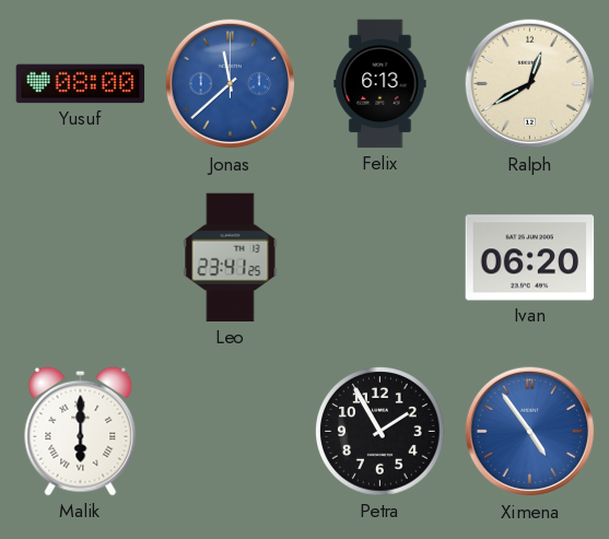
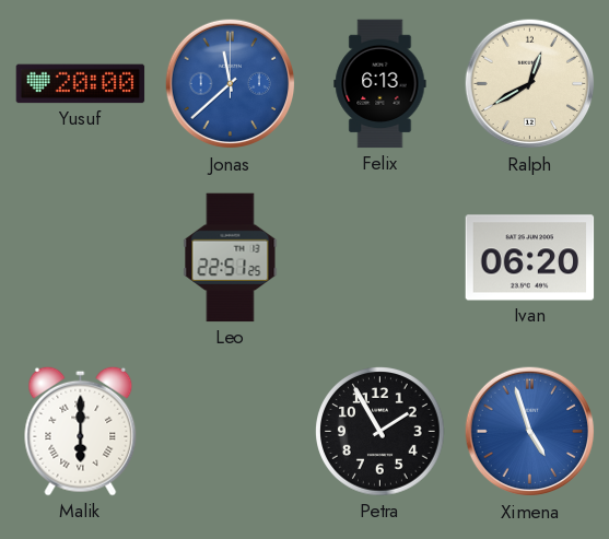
Yusuf: 08:00 -> 20:00
Leo: 23:41 -> 22:51
Ximena: 4:54 -> 4:57
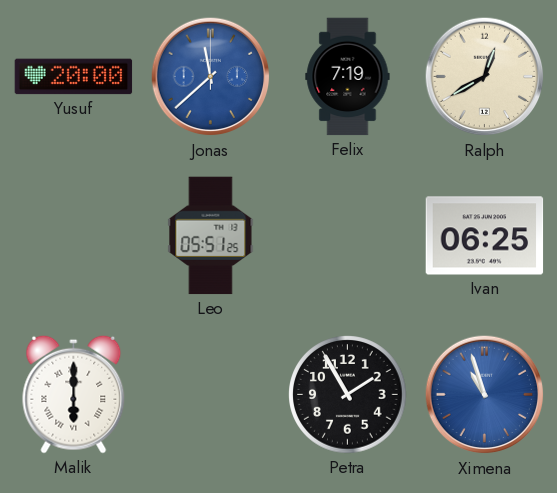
Felix: 6:13 -> 7:19
Leo: 22:51 -> 05:51
Ivan: 06:20 -> 06:25
Ximena: 4:57 -> 10:57
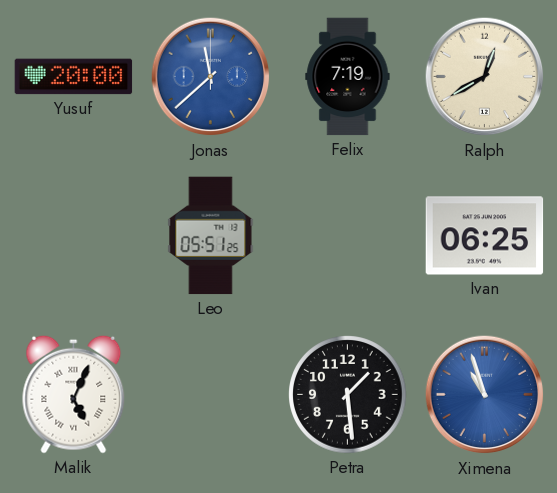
Malik: 6:00 -> 5:04
Petra: 1:55 -> 1:29
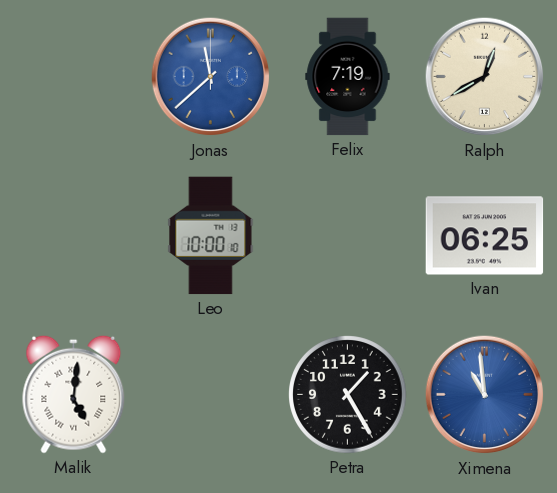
Yusuf: 20:00 -> none
Leo: 05:51 -> 10:00
Malik: 5:04 -> 5:01
Petra: 1:29 -> 1:25
Ximena: 10:57 -> 10:59
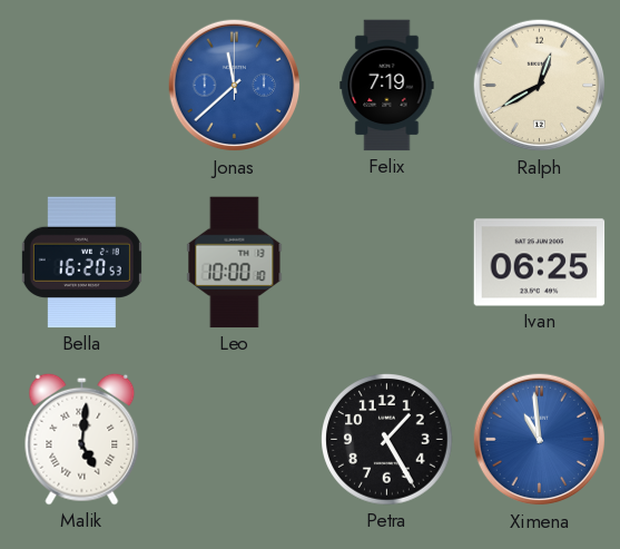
Bella: none -> 16:20
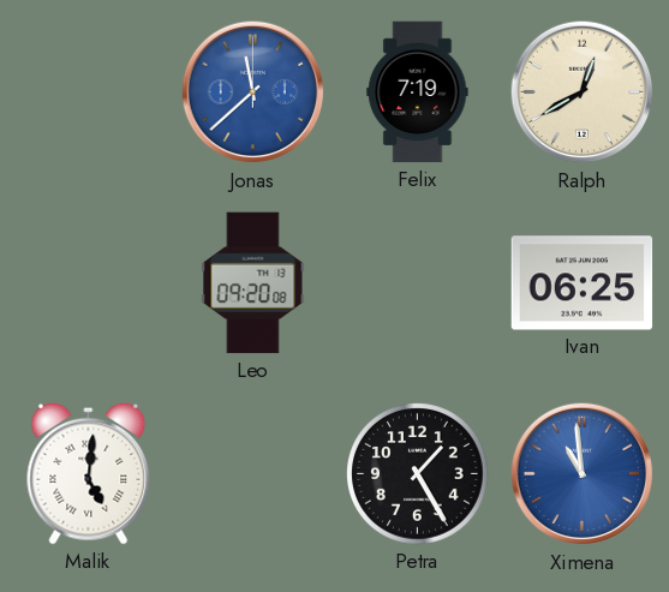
Bella: 16:20 -> none
Leo: 10:00 -> 09:20
